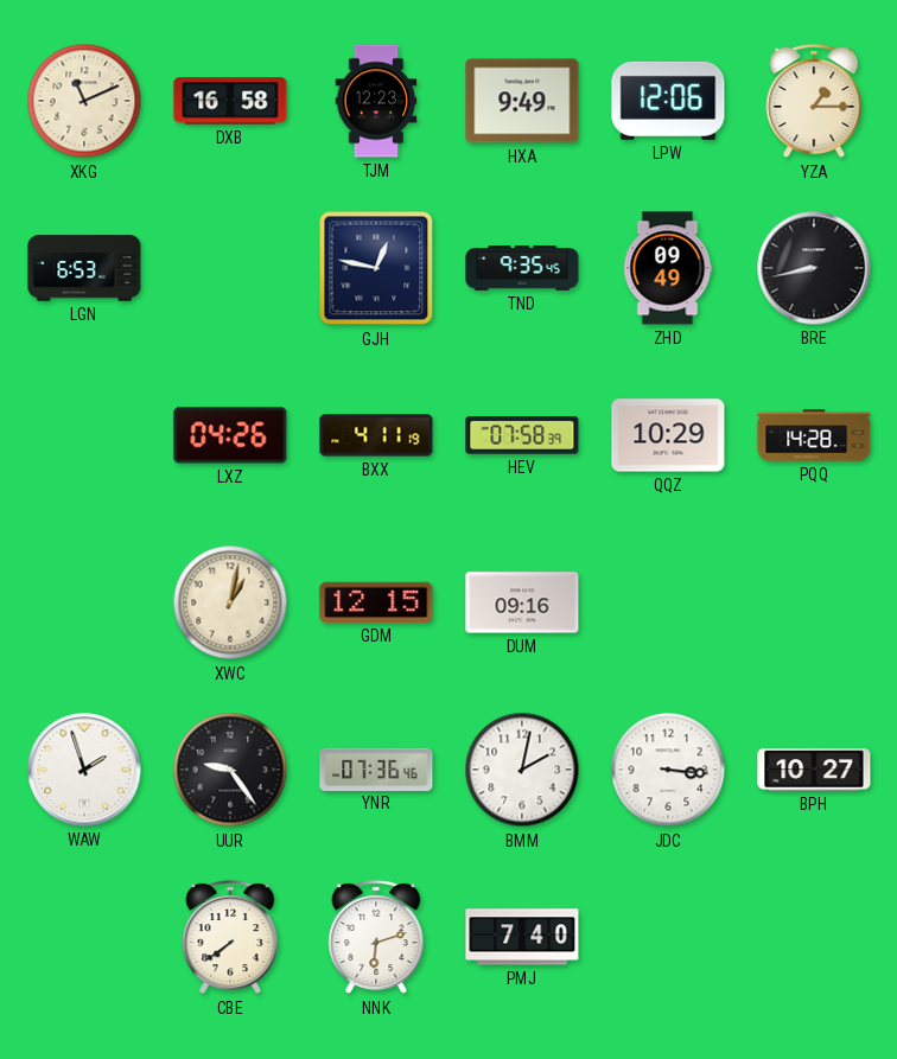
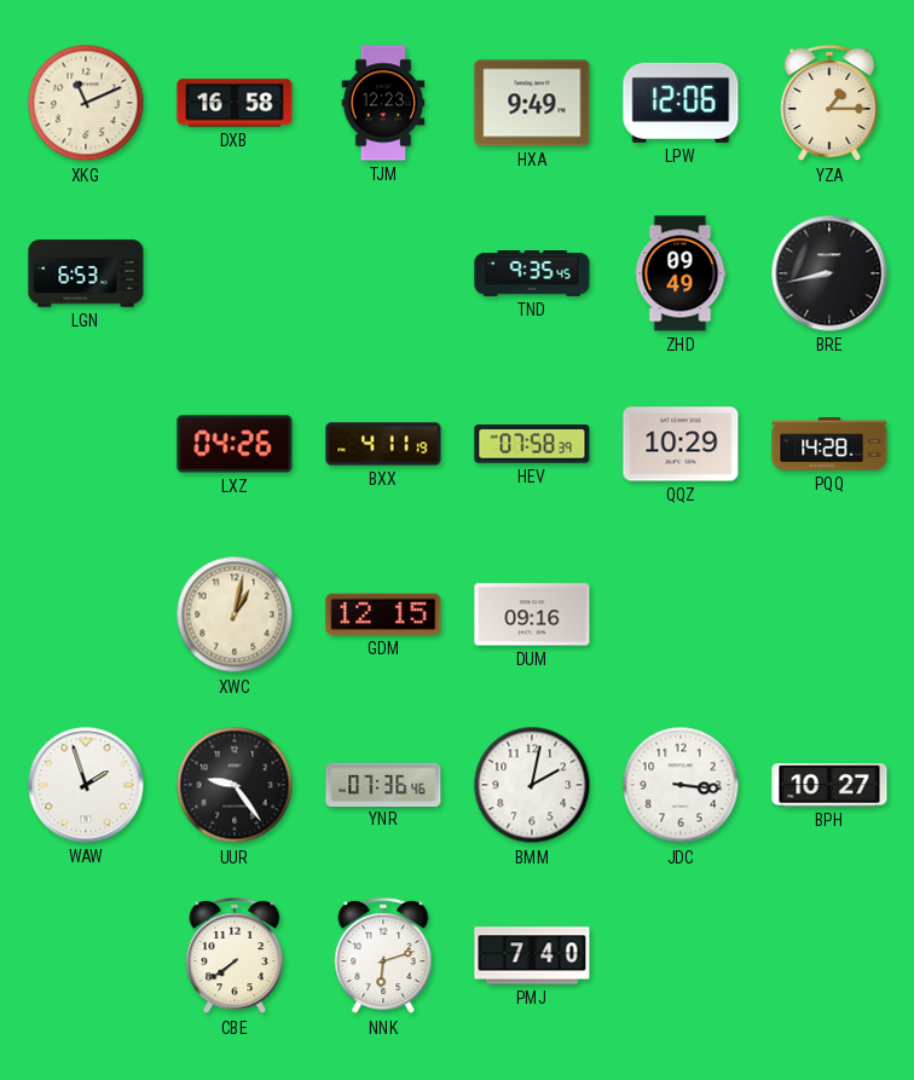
GJH: 12:47 -> none
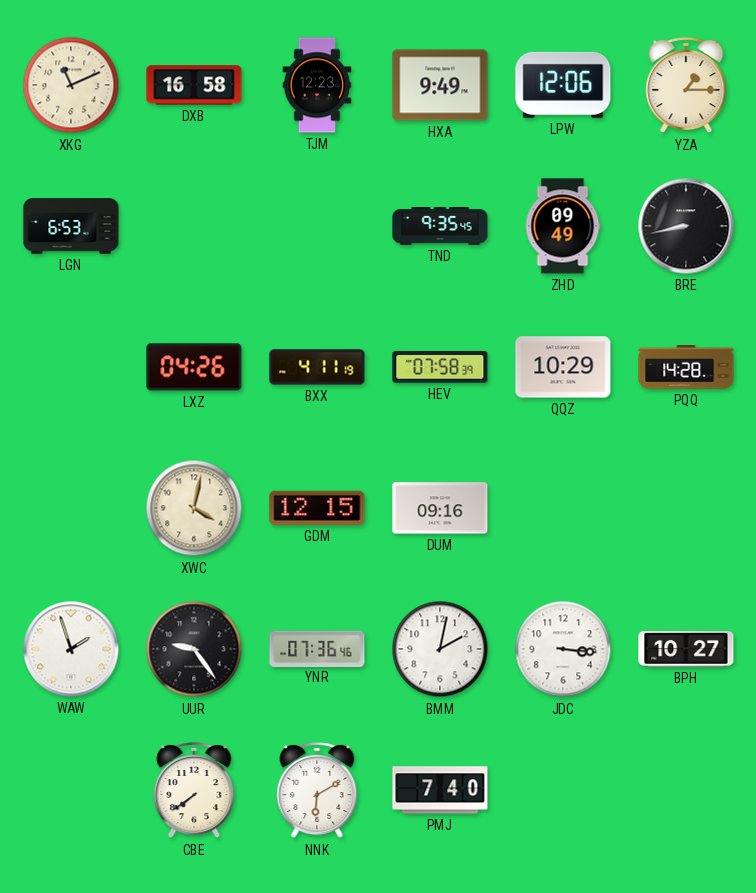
XWC: 1:02 -> 4:02
NNK: 6:12 -> 6:10
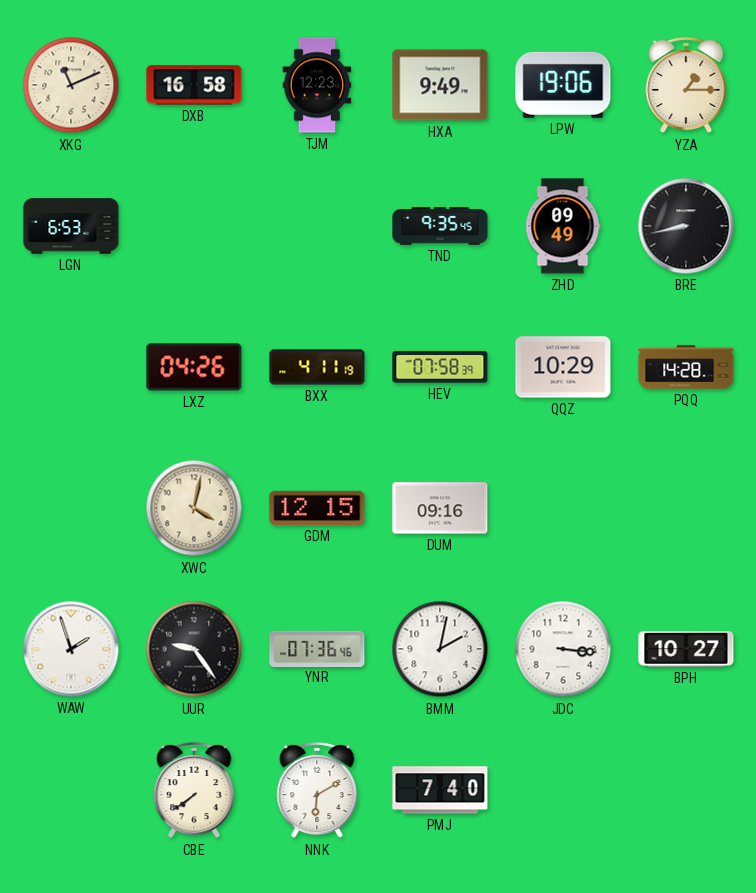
LPW: 12:06 -> 19:06
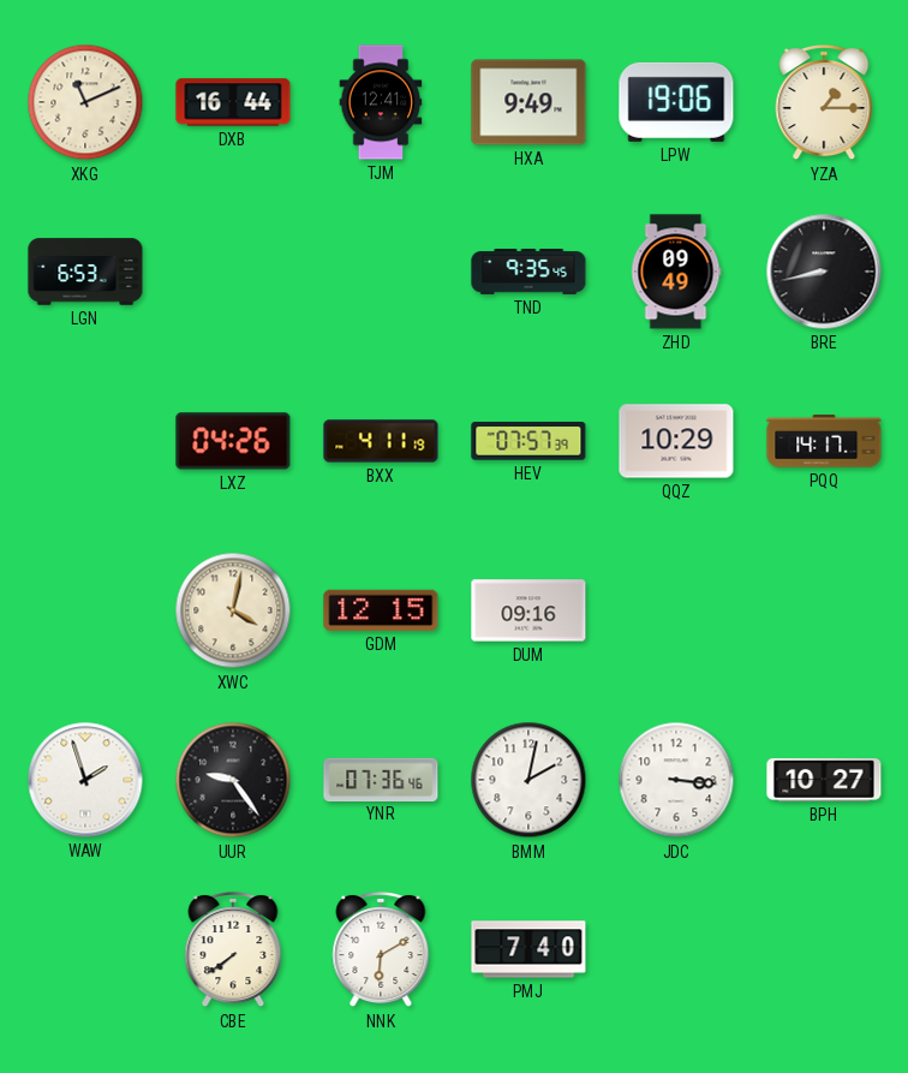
DXB: 16:58 -> 16:44
TJM: 12:23 -> 12:41
HEV: 07:58 -> 07:57
PQQ: 14:28 -> 14:17
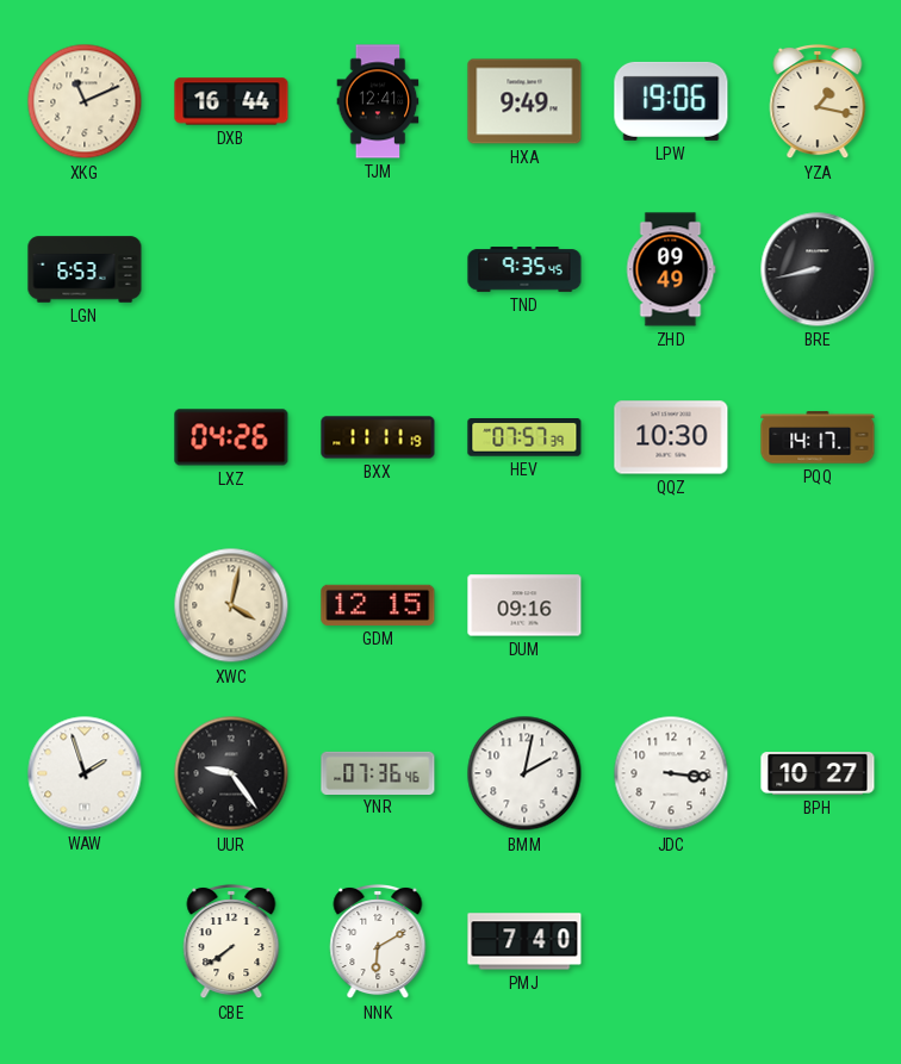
YZA: 1:15 -> 1:17
BXX: 4:11 -> 11:11
QQZ: 10:29 -> 10:30
